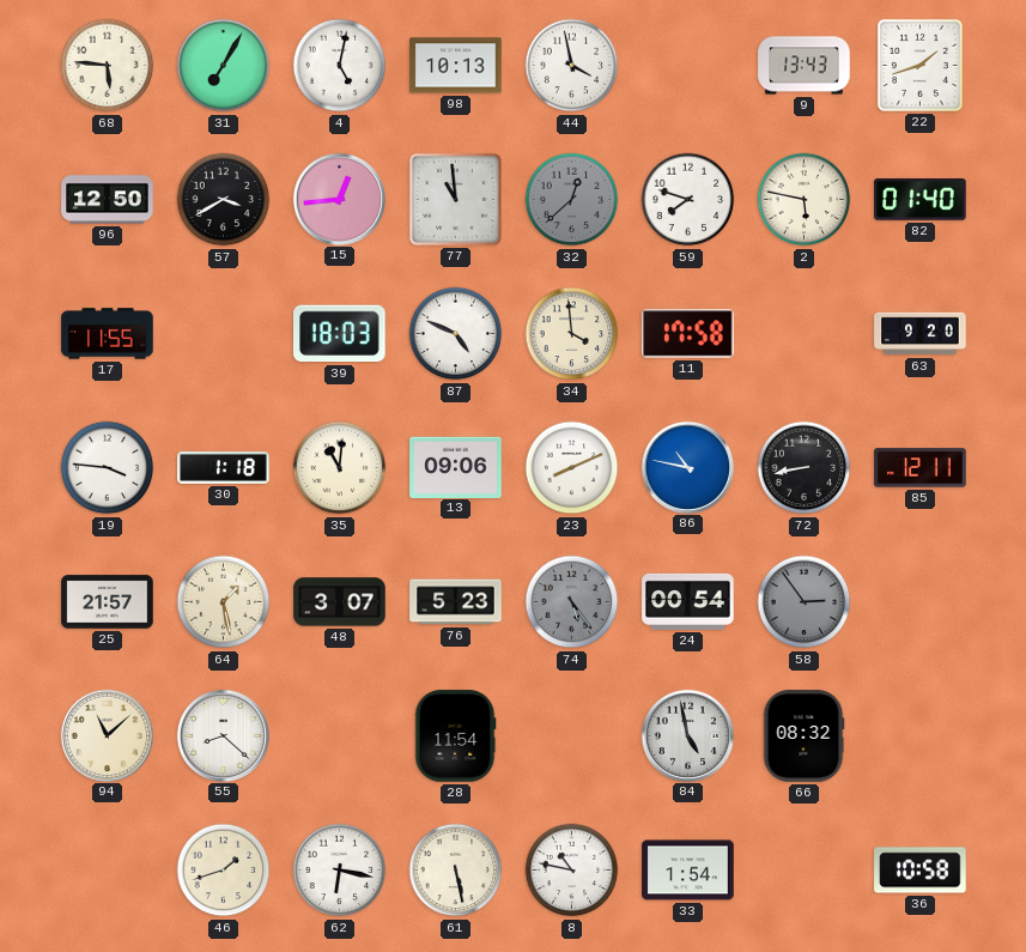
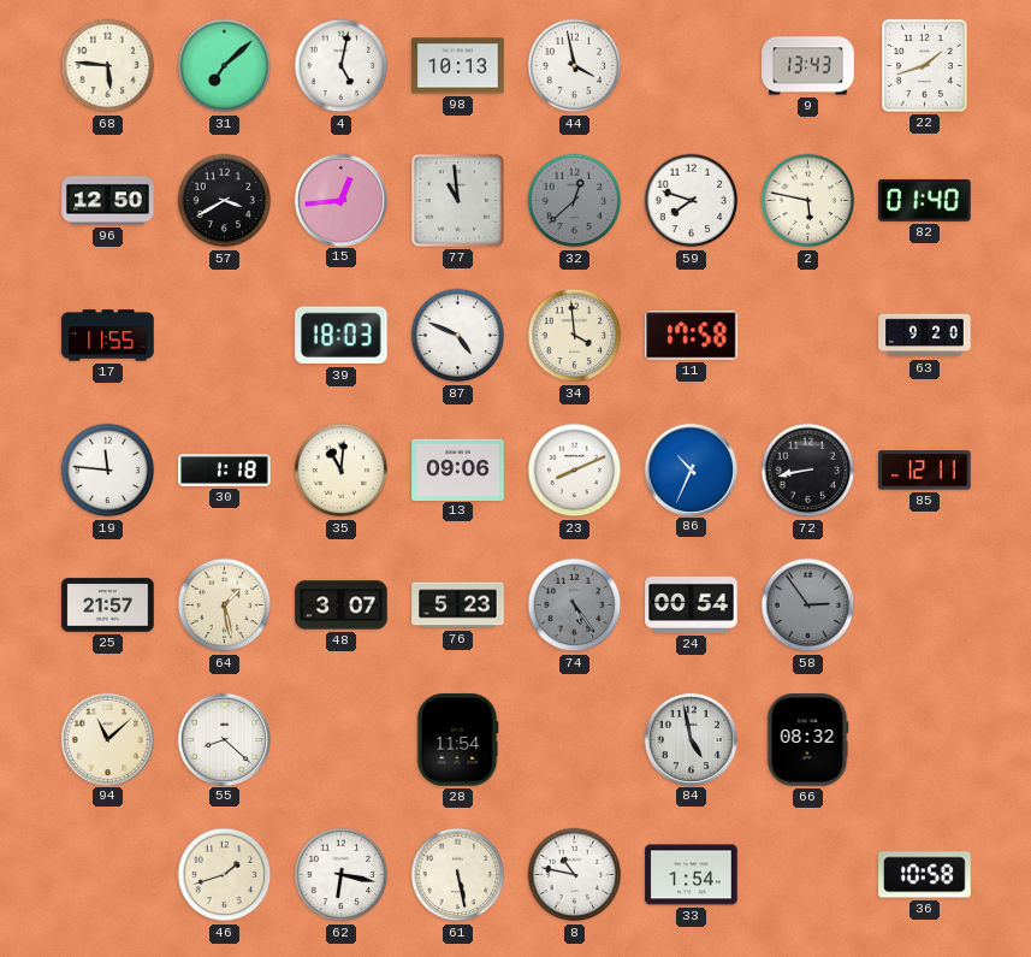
31: 7:05 -> 7:08
19: 3:46 -> 11:46
86: 10:47 -> 10:34
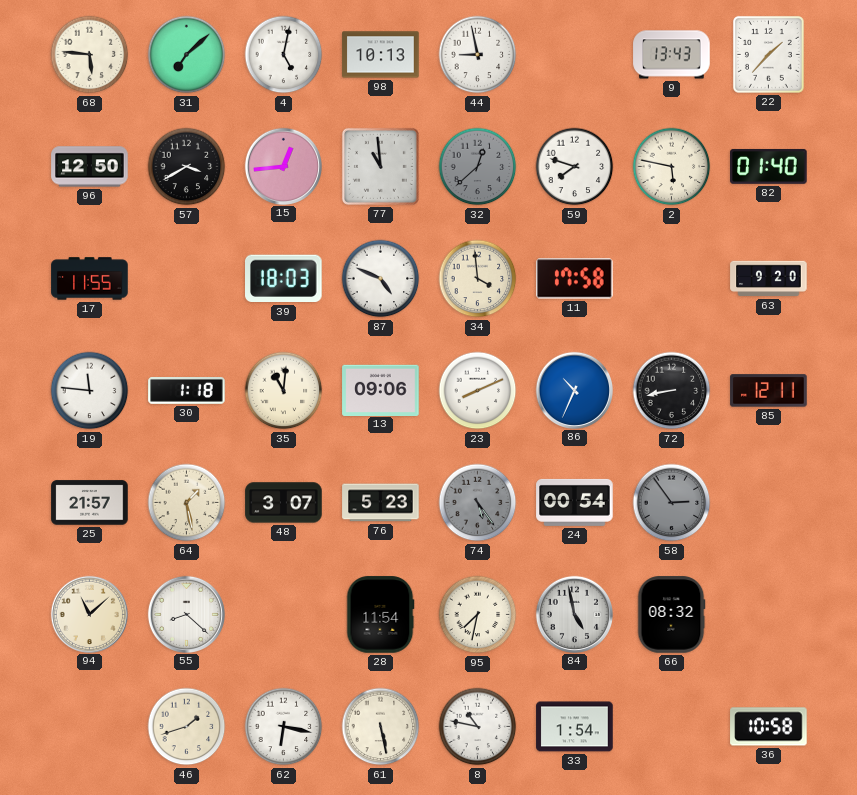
44: 3:58 -> 8:58
22: 1:42 -> 1:37
95: none -> 7:32
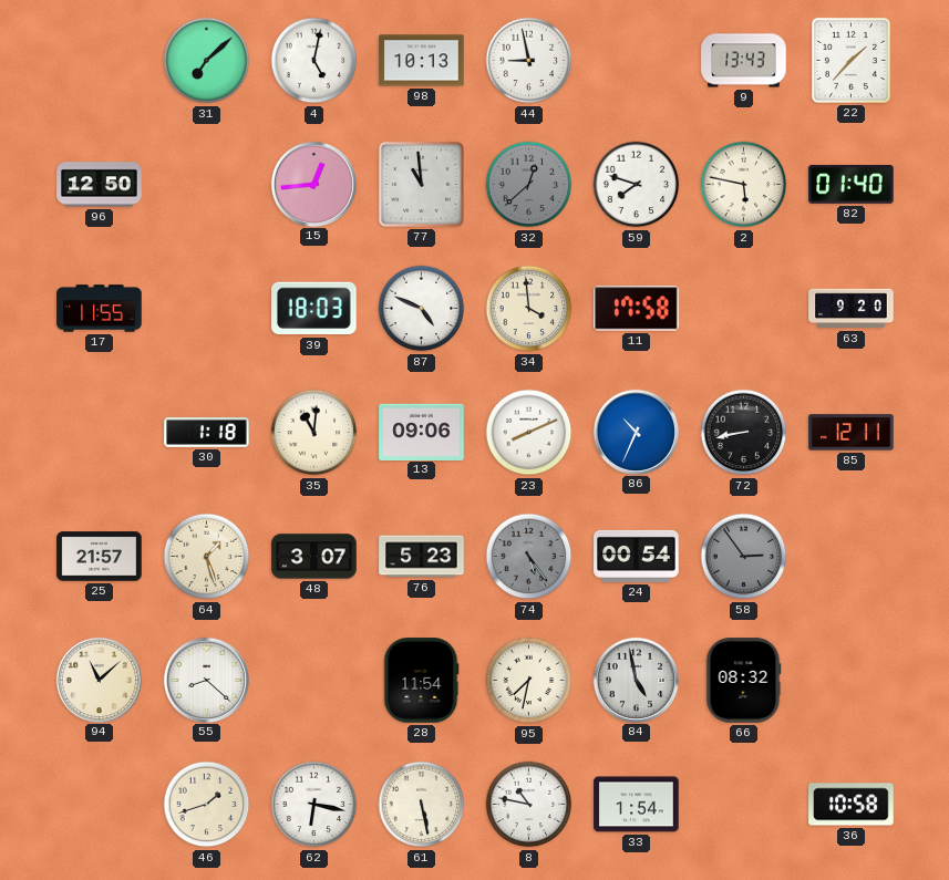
68: 5:46 -> none
57: 3:40 -> none
19: 11:46 -> none
64: 1:28 -> 1:27
